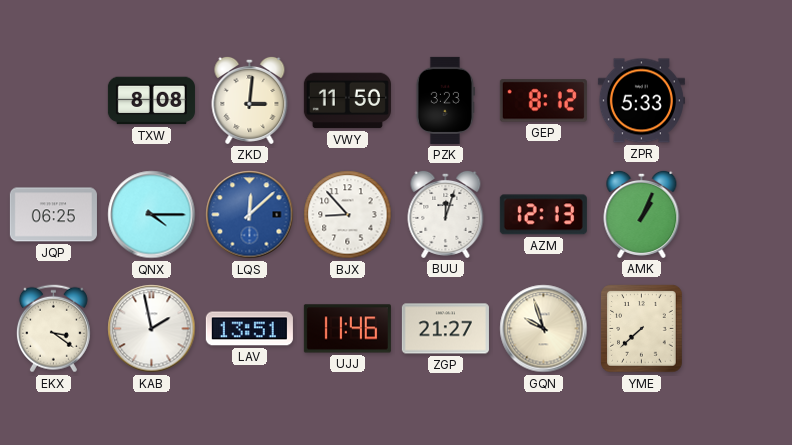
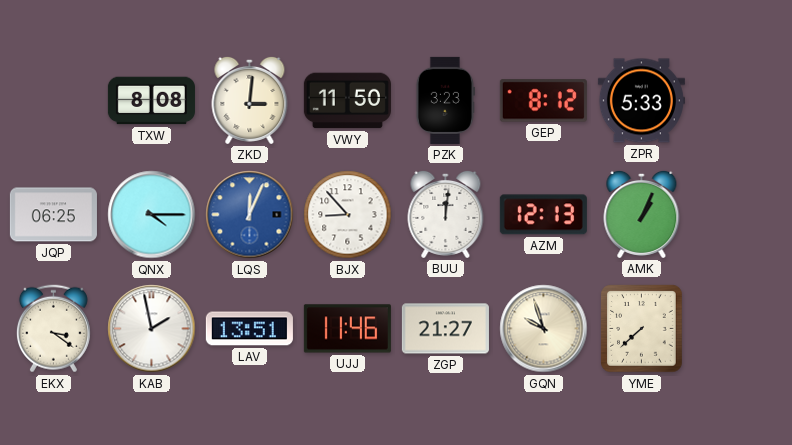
LQS: 12:08 -> 12:04
BUU: 12:03 -> 12:01
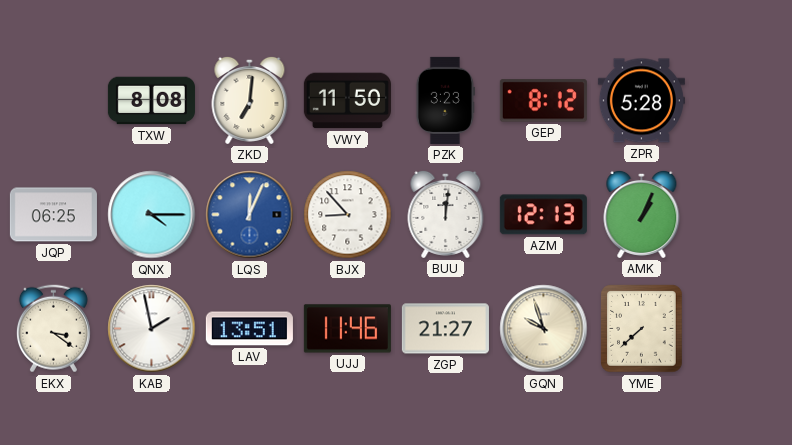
ZKD: 3:01 -> 7:01
ZPR: 5:33 -> 5:28
